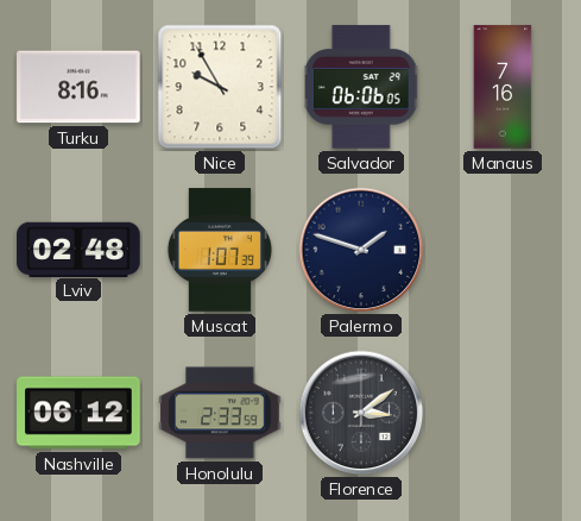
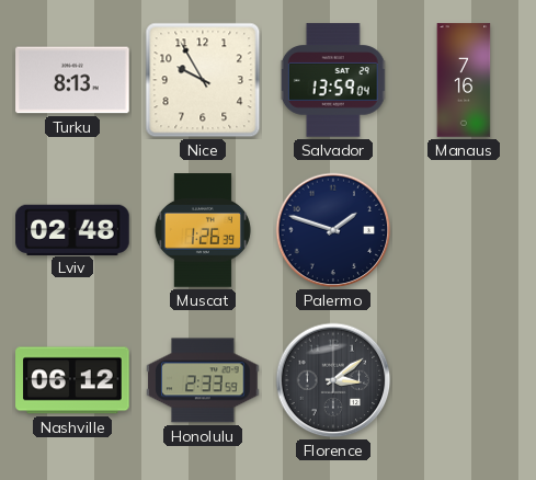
Turku: 8:16 -> 8:13
Salvador: 06:06 -> 13:59
Muscat: 1:07 -> 1:26
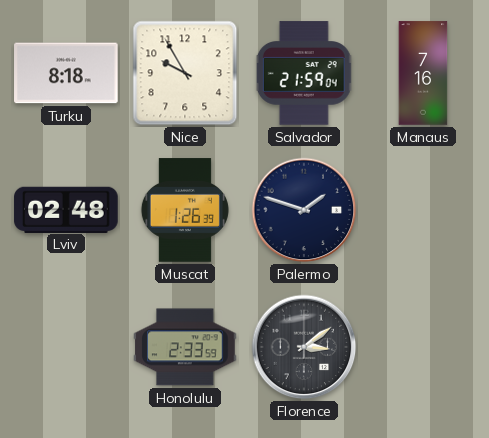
Turku: 8:13 -> 8:18
Salvador: 13:59 -> 21:59
Nashville: 06:12 -> none
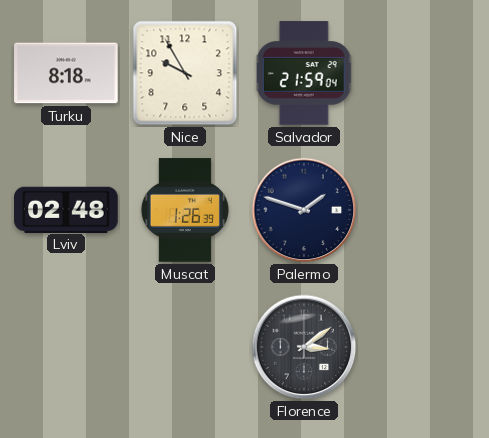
Manaus: 7:16 -> none
Honolulu: 2:33 -> none
